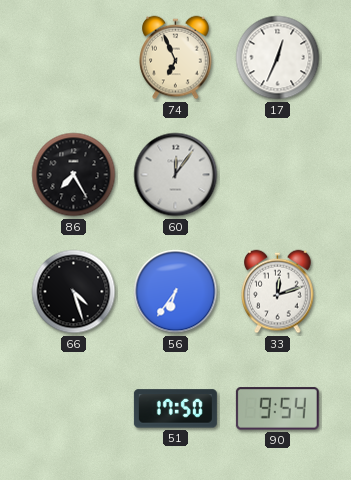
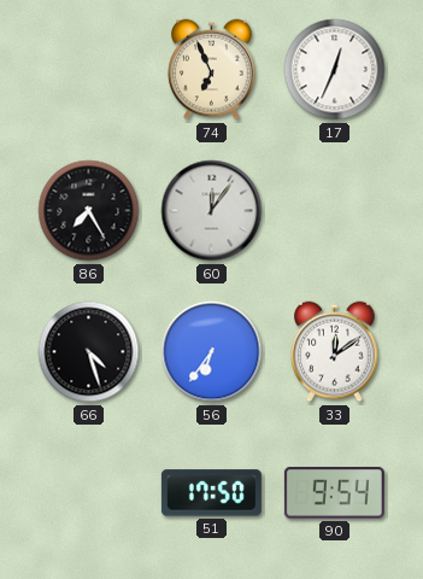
33: 12:12 -> 12:09
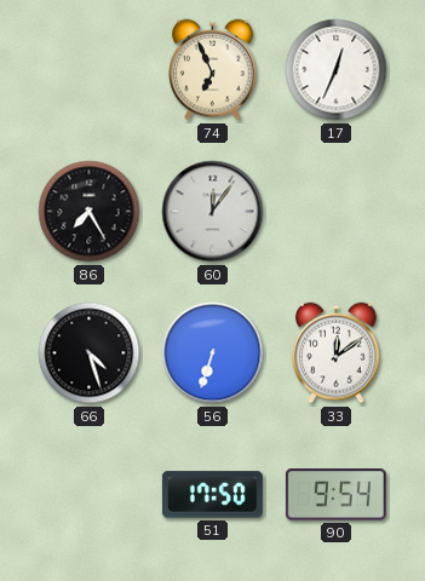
56: 6:36 -> 6:33
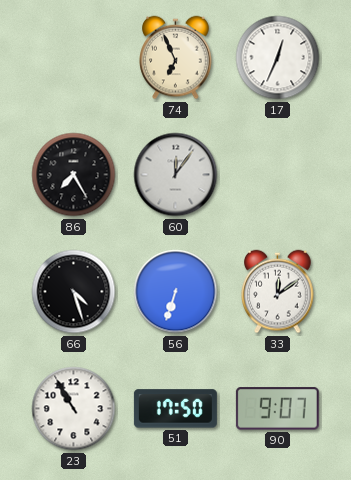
23: none -> 10:55
90: 9:54 -> 9:07
